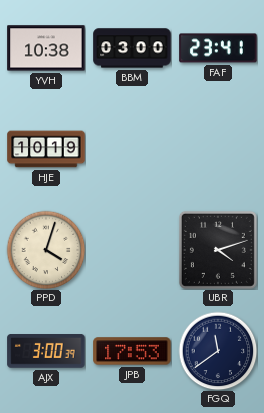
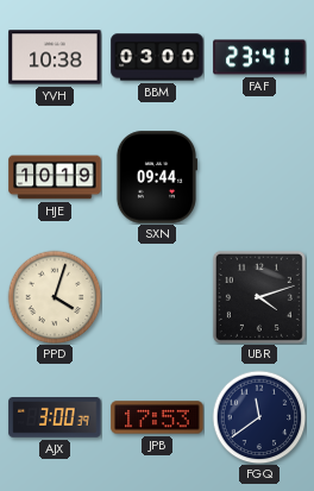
SXN: none -> 09:44
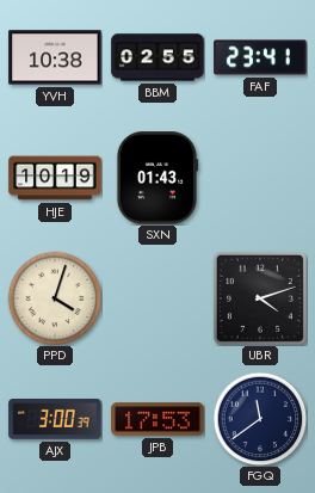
BBM: 03:00 -> 02:55
SXN: 09:44 -> 01:43
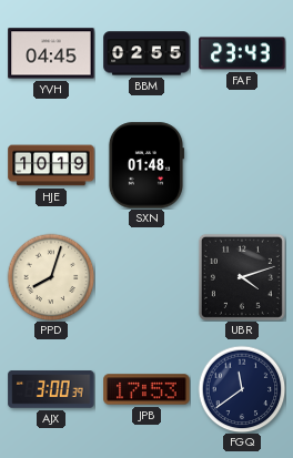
YVH: 10:38 -> 04:45
FAF: 23:41 -> 23:43
SXN: 01:43 -> 01:48
PPD: 4:03 -> 8:03
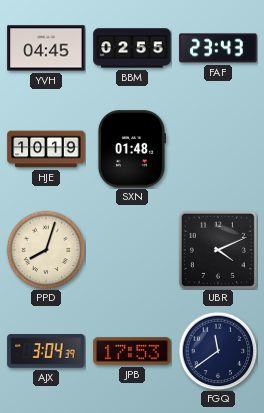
UBR: 4:12 -> 4:11
AJX: 3:00 -> 3:04
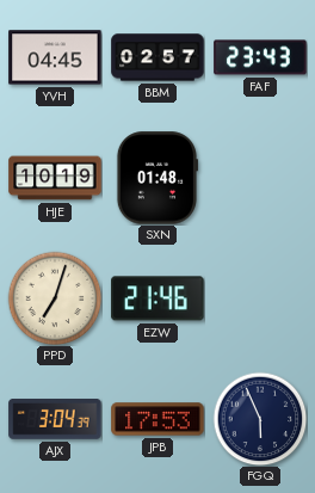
BBM: 02:55 -> 02:57
PPD: 8:03 -> 7:03
EZW: none -> 21:46
UBR: 4:11 -> none
FGQ: 11:39 -> 5:56
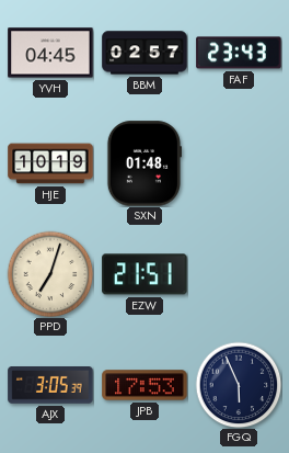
EZW: 21:46 -> 21:51
AJX: 3:04 -> 3:05
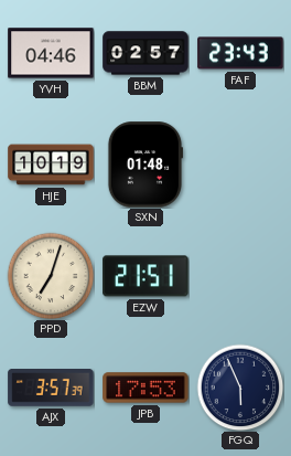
YVH: 04:45 -> 04:46
AJX: 3:05 -> 3:57
